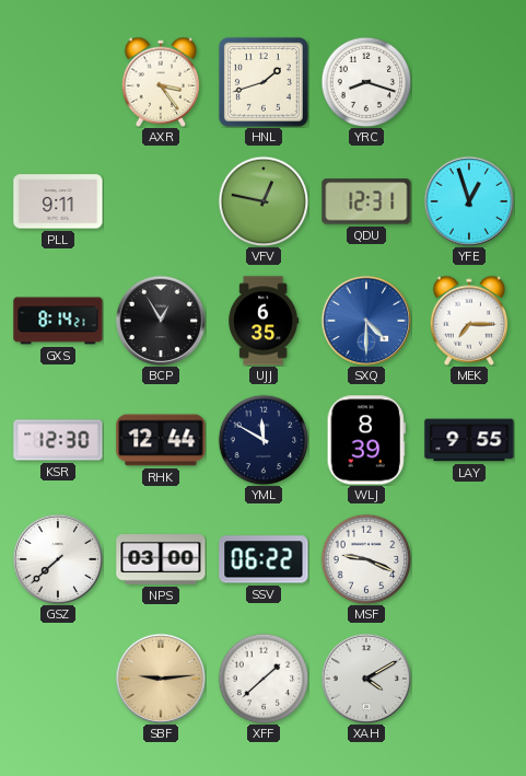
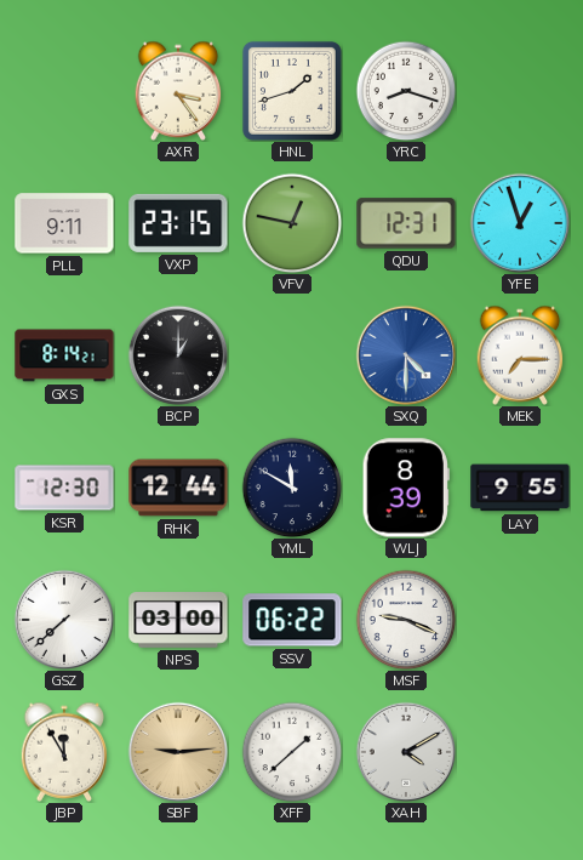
VXP: none -> 23:15
BCP: 12:55 -> 1:00
UJJ: 6:35 -> none
JBP: none -> 11:55
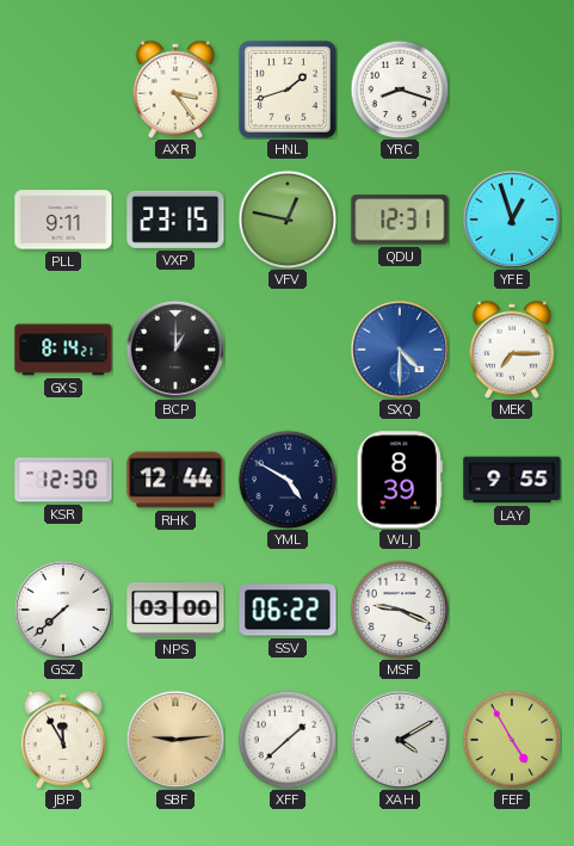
YML: 11:50 -> 4:50
FEF: none -> 4:55
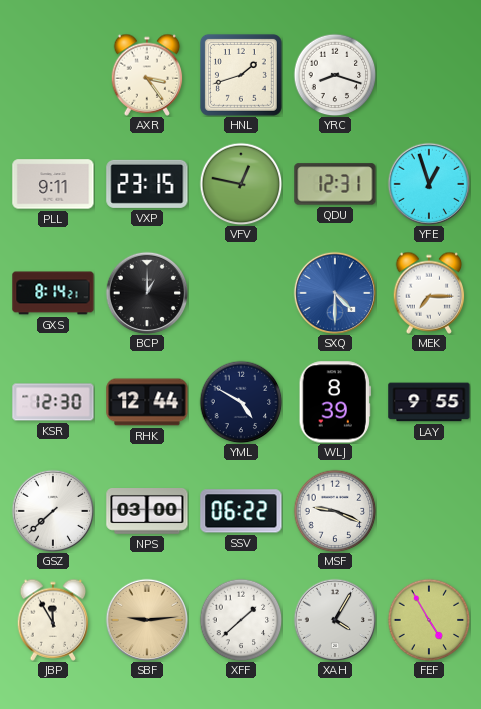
XAH: 4:10 -> 4:05
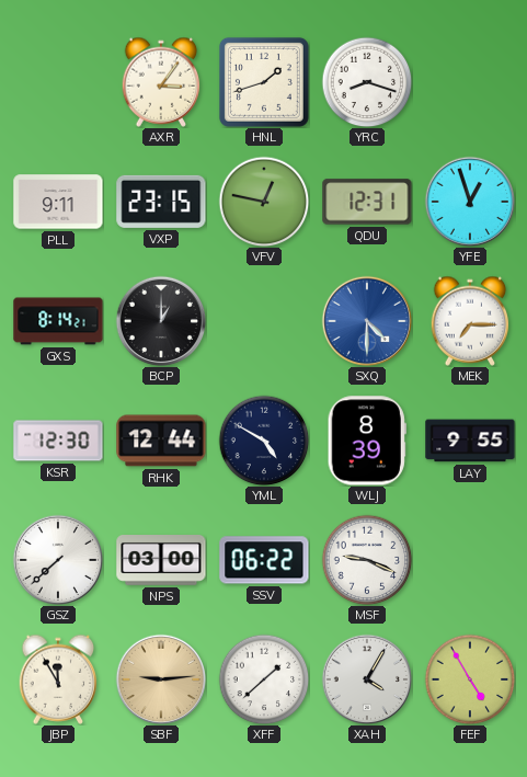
AXR: 3:24 -> 3:06
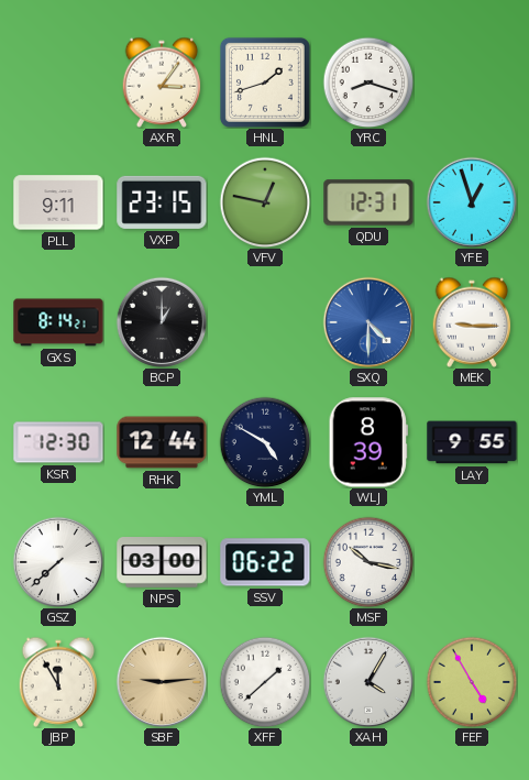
MEK: 7:15 -> 9:15
MSF: 9:19 -> 10:17
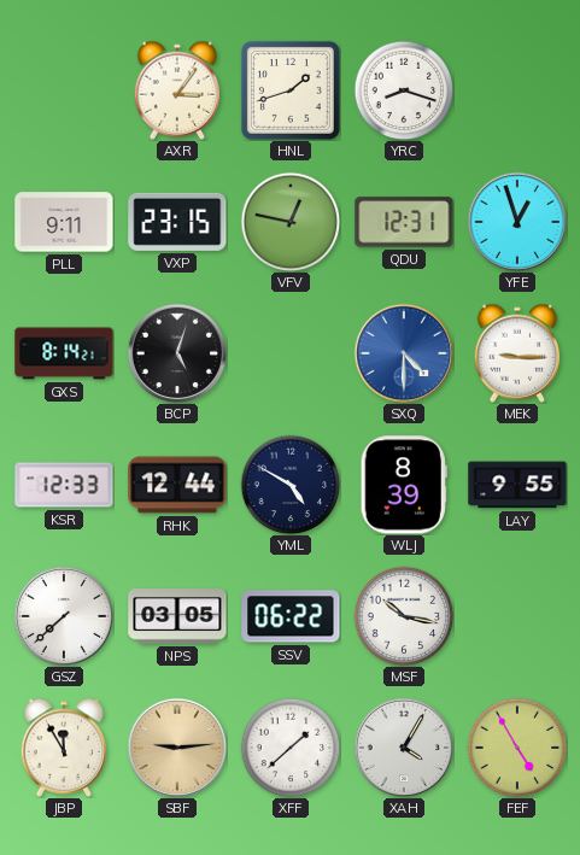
BCP: 1:00 -> 5:03
KSR: 12:30 -> 12:33
NPS: 03:00 -> 03:05
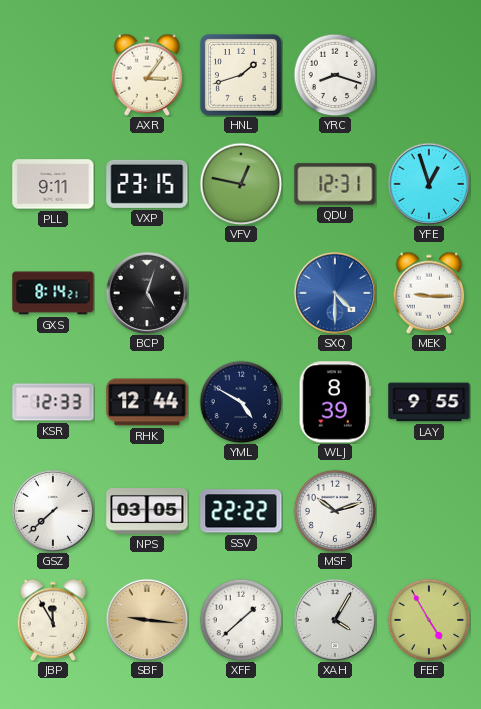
SSV: 06:22 -> 22:22
MSF: 10:17 -> 10:12
SBF: 9:14 -> 9:16
